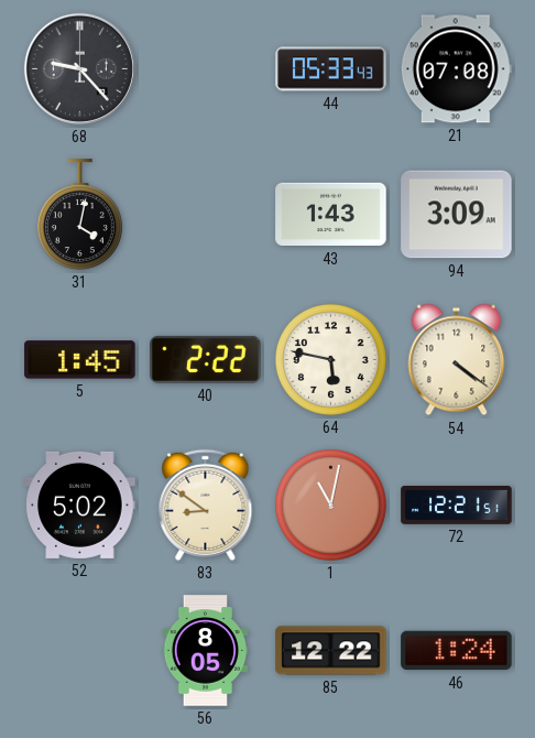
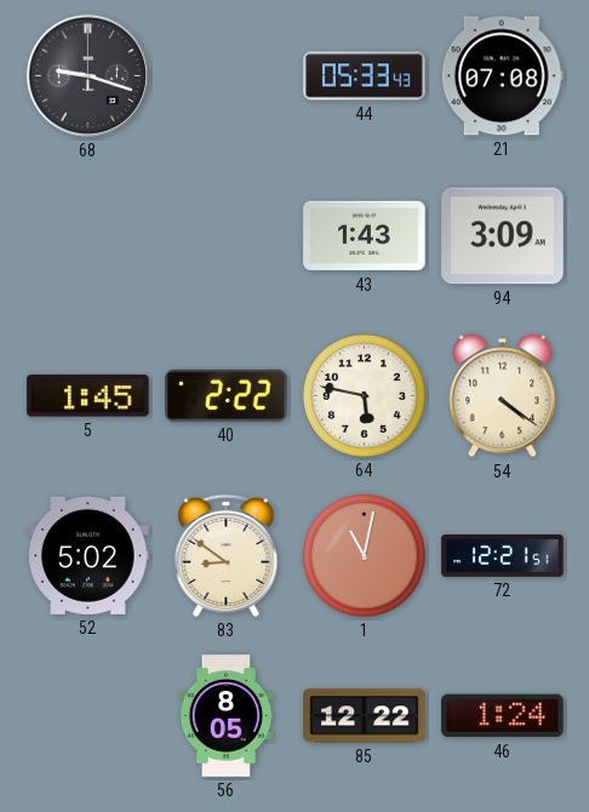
68: 9:23 -> 9:18
31: 4:02 -> none
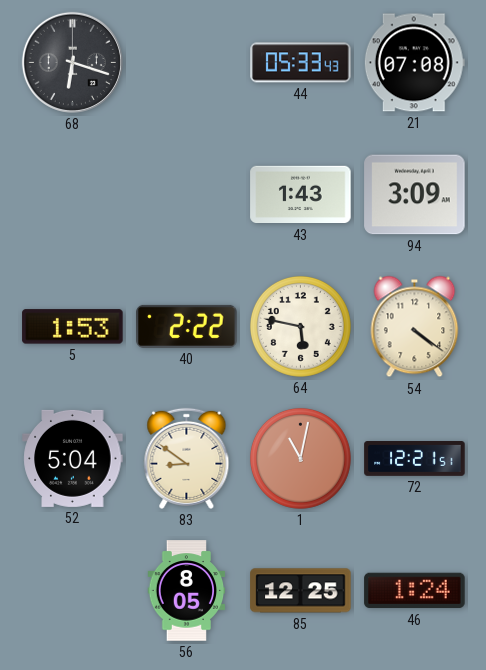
68: 9:18 -> 6:18
5: 1:45 -> 1:53
52: 5:02 -> 5:04
85: 12:22 -> 12:25
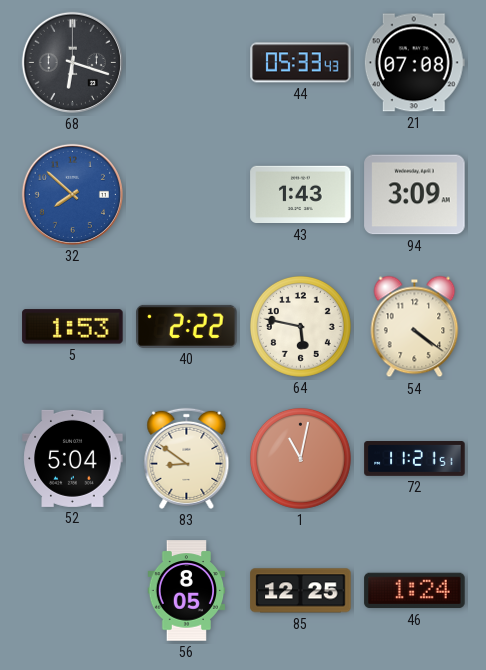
32: none -> 7:52
72: 12:21 -> 11:21
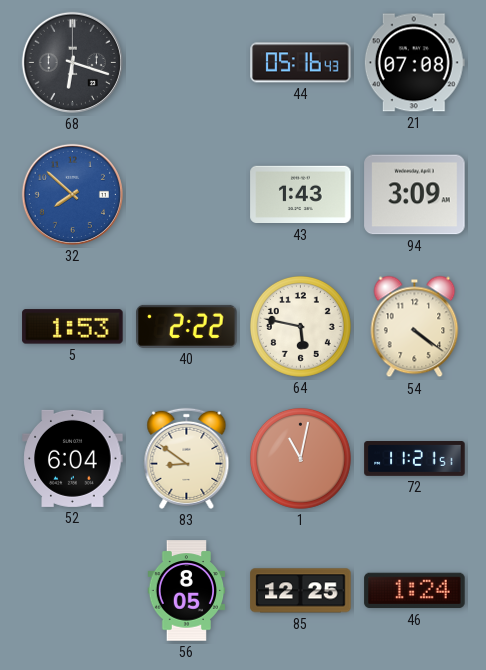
44: 05:33 -> 05:16
52: 5:04 -> 6:04
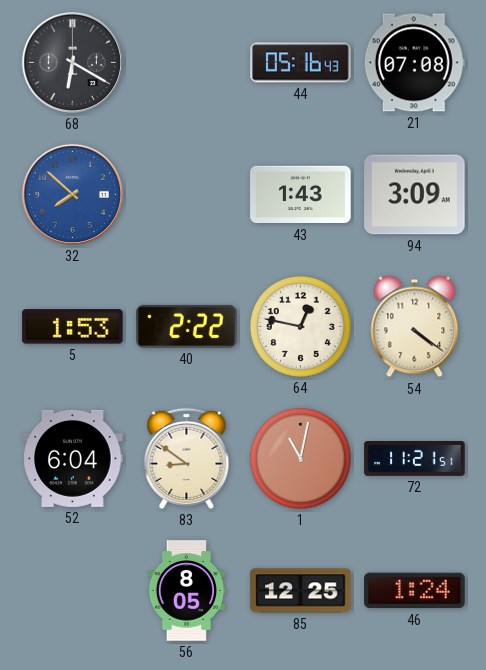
68: 6:18 -> 6:20
64: 5:47 -> 12:47
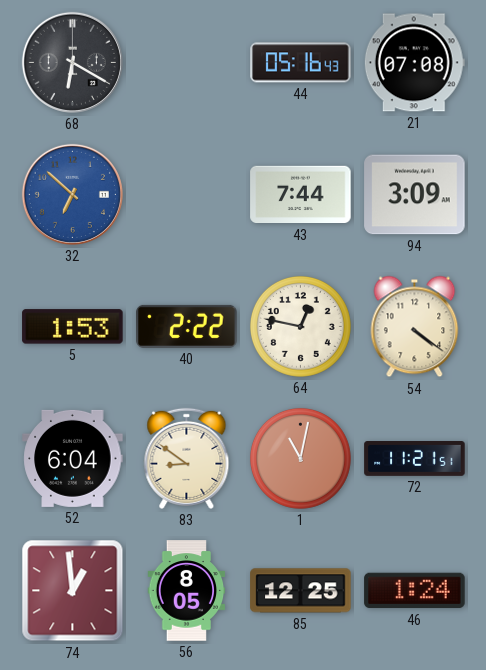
32: 7:52 -> 6:52
43: 1:43 -> 7:44
74: none -> 12:59
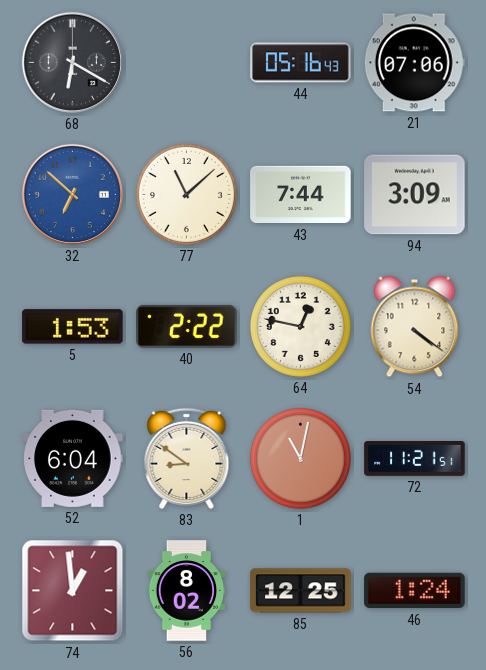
21: 07:08 -> 07:06
77: none -> 11:08
56: 8:05 -> 8:02
